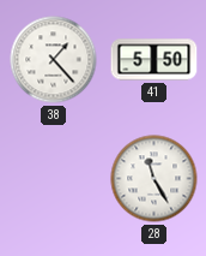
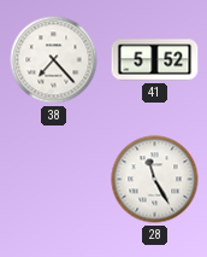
38: 1:23 -> 7:23
41: 5:50 -> 5:52
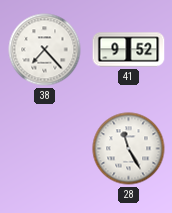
41: 5:52 -> 9:52
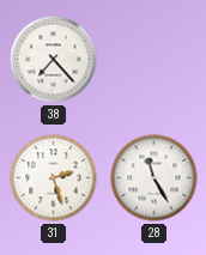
41: 9:52 -> none
31: none -> 2:27
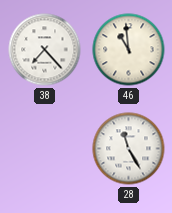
46: none -> 10:59
31: 2:27 -> none
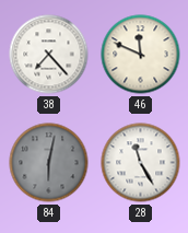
46: 10:59 -> 11:49
84: none -> 6:02
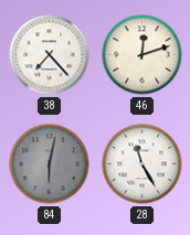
46: 11:49 -> 12:12
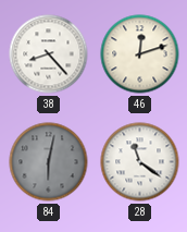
38: 7:23 -> 8:23
28: 11:25 -> 11:21
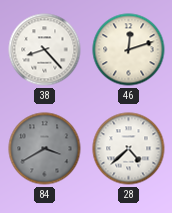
84: 6:02 -> 3:40
28: 11:21 -> 4:38
